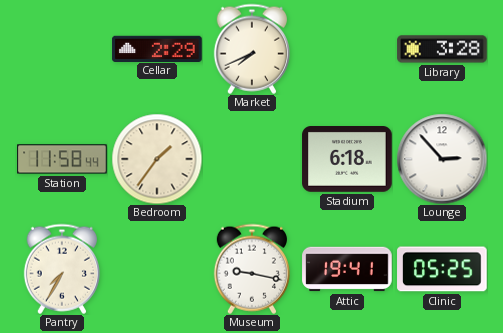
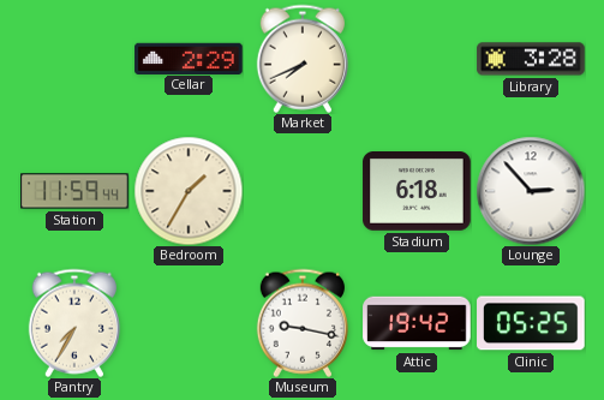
Station: 11:58 -> 11:59
Bedroom: 1:36 -> 1:35
Attic: 19:41 -> 19:42
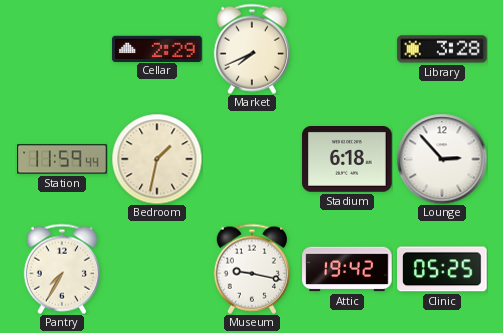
Bedroom: 1:35 -> 1:32
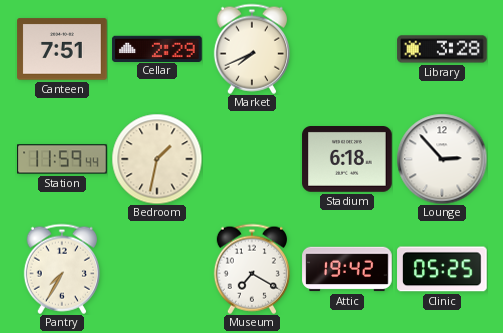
Canteen: none -> 7:51
Museum: 9:17 -> 7:20
